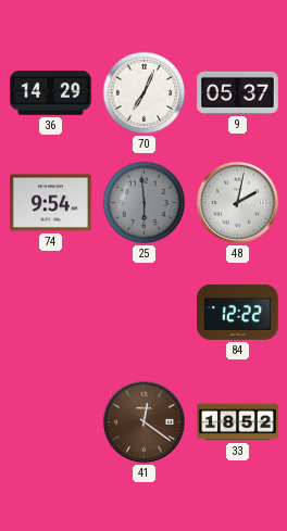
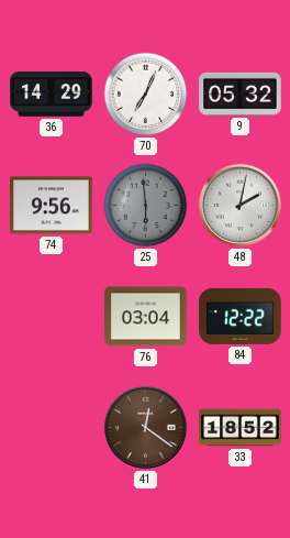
9: 05:37 -> 05:32
74: 9:54 -> 9:56
76: none -> 03:04
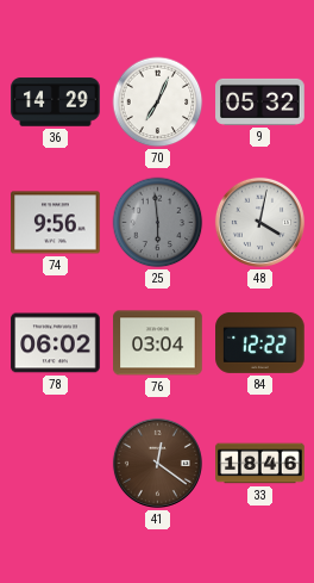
48: 2:02 -> 4:02
78: none -> 06:02
33: 18:52 -> 18:46
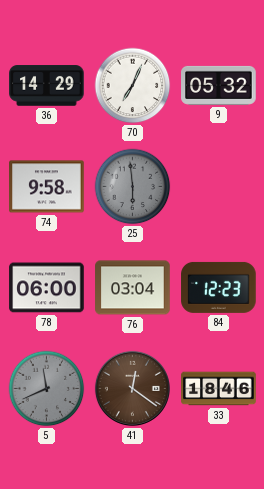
74: 9:56 -> 9:58
48: 4:02 -> none
78: 06:02 -> 06:00
84: 12:22 -> 12:23
5: none -> 11:41
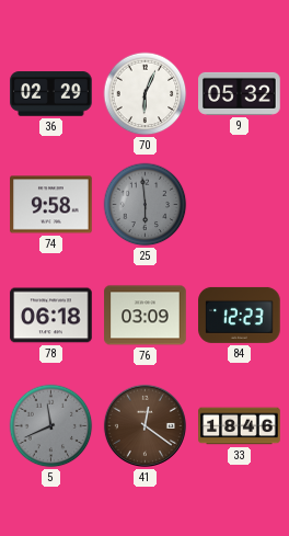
36: 14:29 -> 02:29
70: 7:04 -> 6:04
78: 06:00 -> 06:18
76: 03:04 -> 03:09
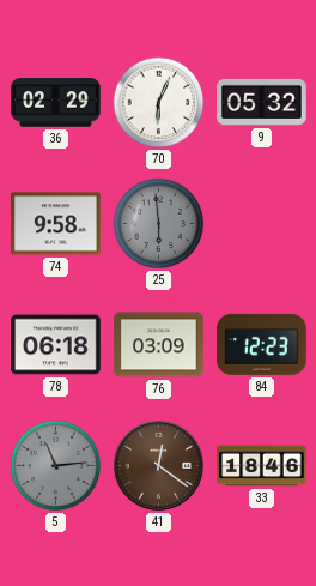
5: 11:41 -> 11:14
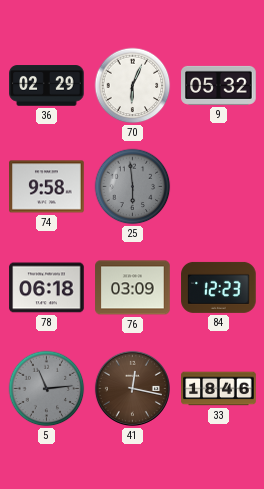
41: 12:21 -> 12:17
